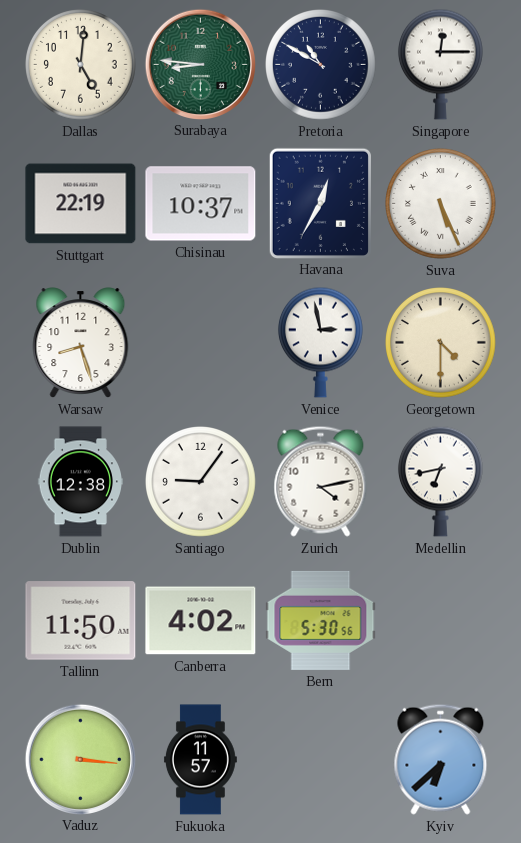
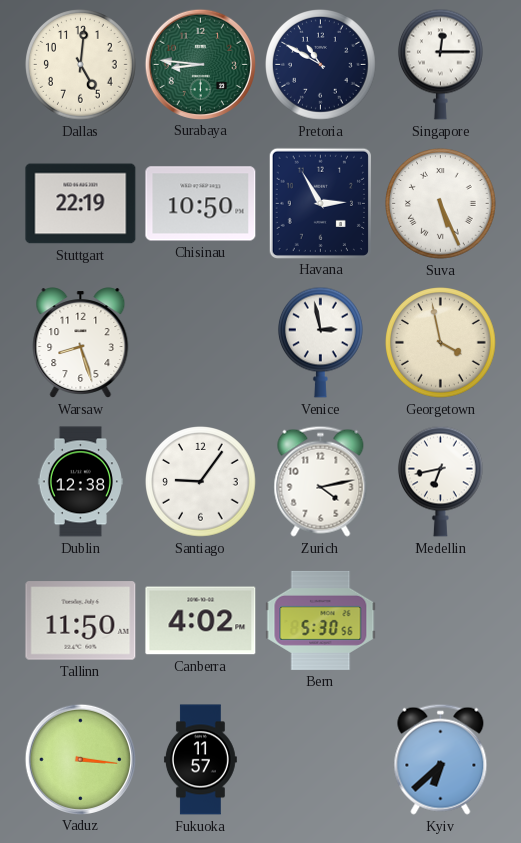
Chisinau: 10:37 -> 10:50
Havana: 12:35 -> 2:55
Georgetown: 4:30 -> 3:58
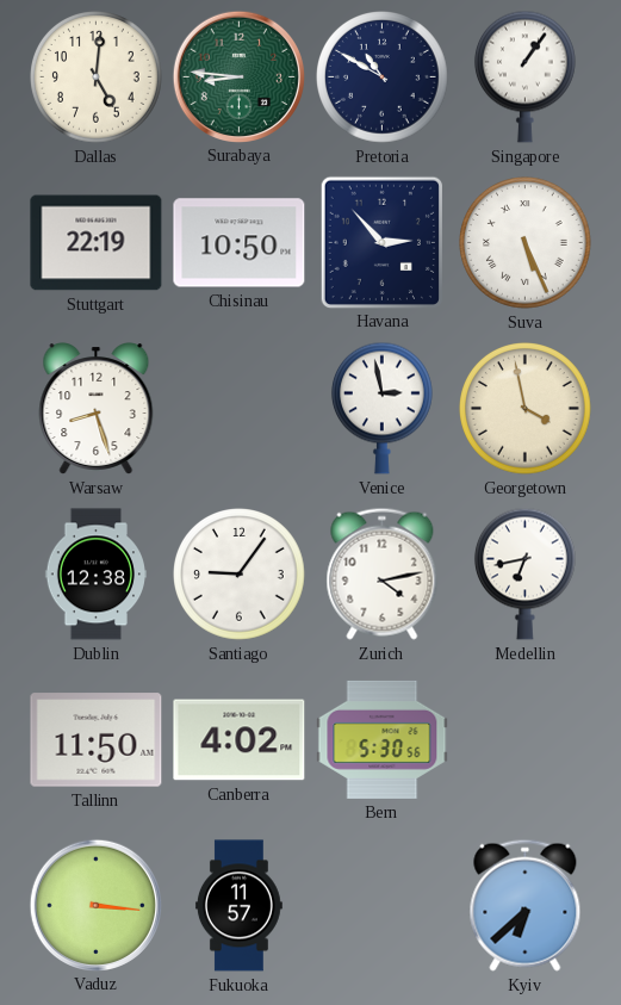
Singapore: 12:15 -> 1:06
Havana: 2:55 -> 2:53
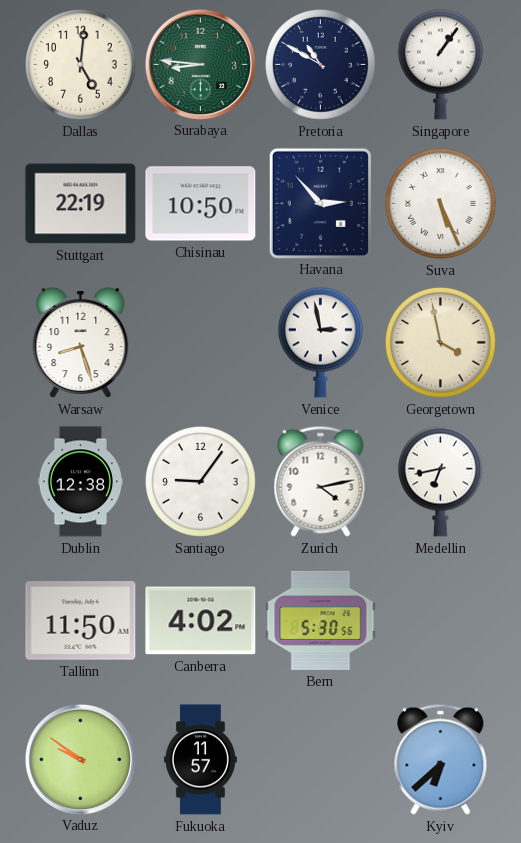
Vaduz: 3:16 -> 9:51
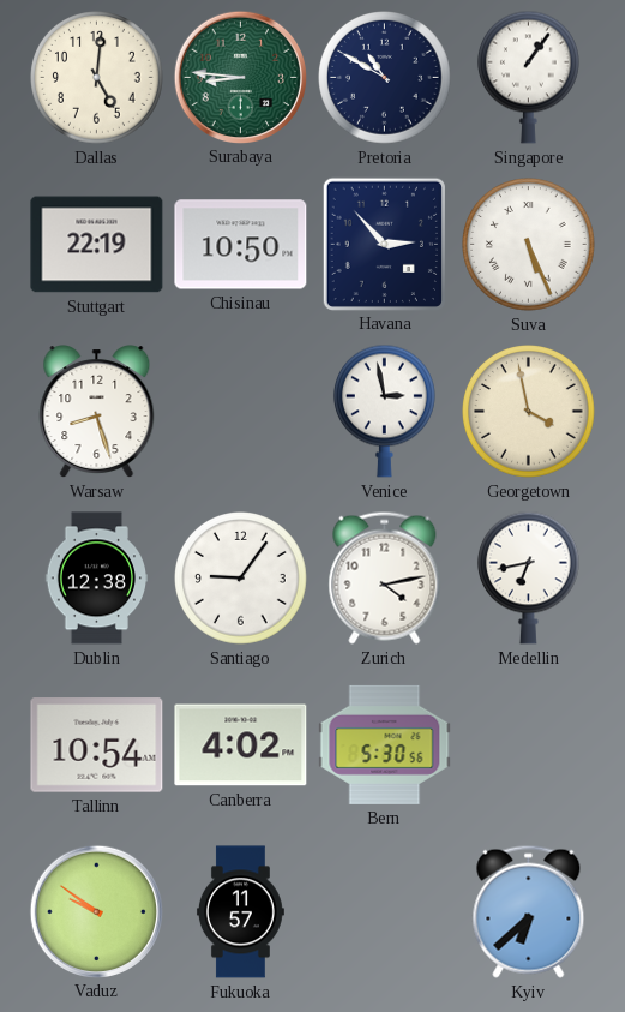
Tallinn: 11:50 -> 10:54
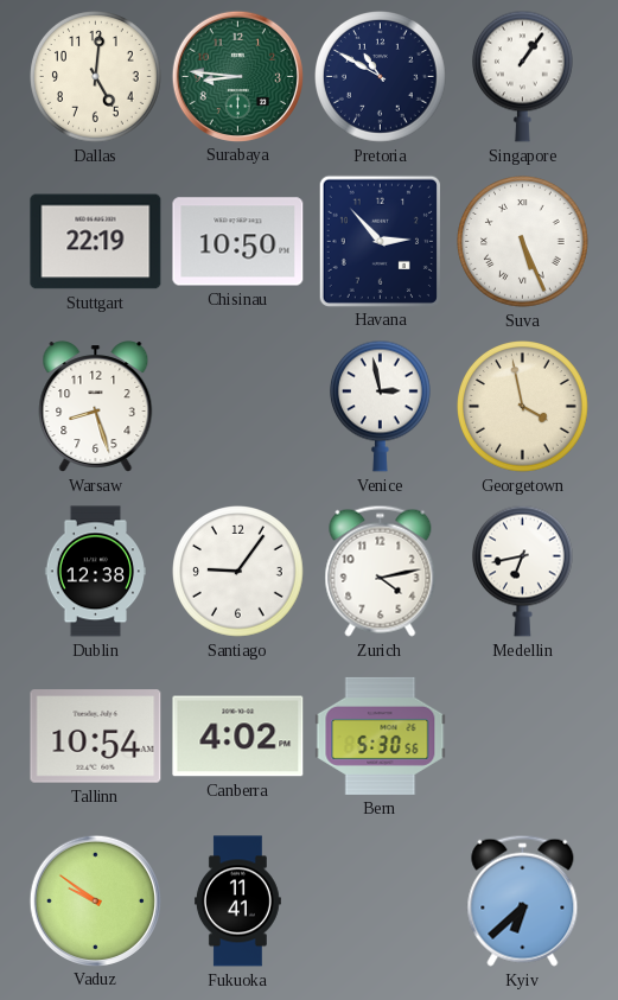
Fukuoka: 11:57 -> 11:41
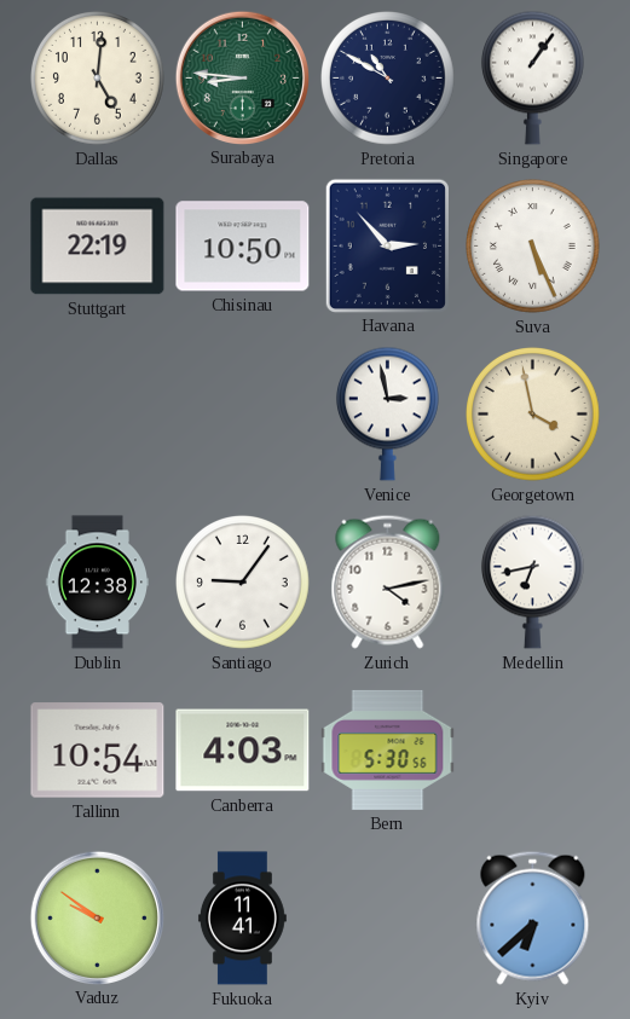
Warsaw: 8:27 -> none
Canberra: 4:02 -> 4:03
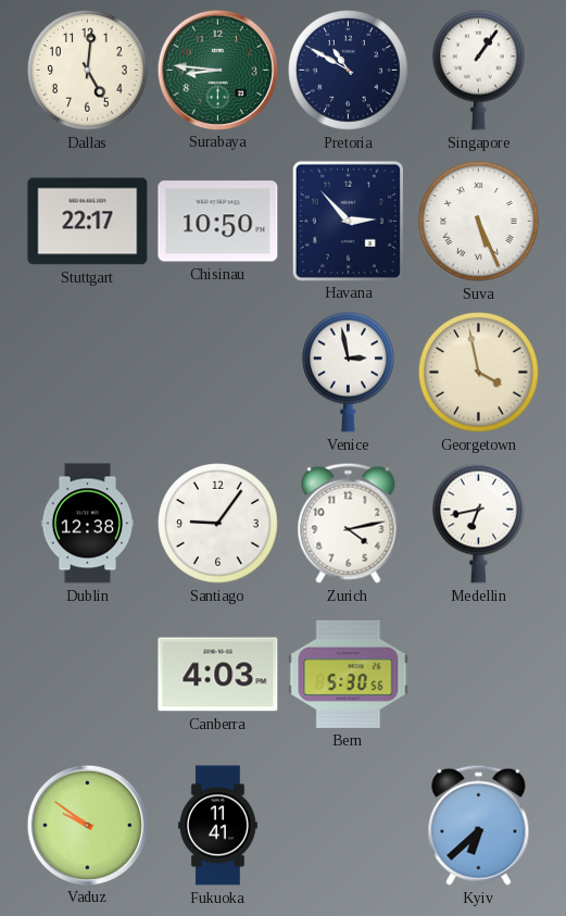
Stuttgart: 22:19 -> 22:17
Tallinn: 10:54 -> none
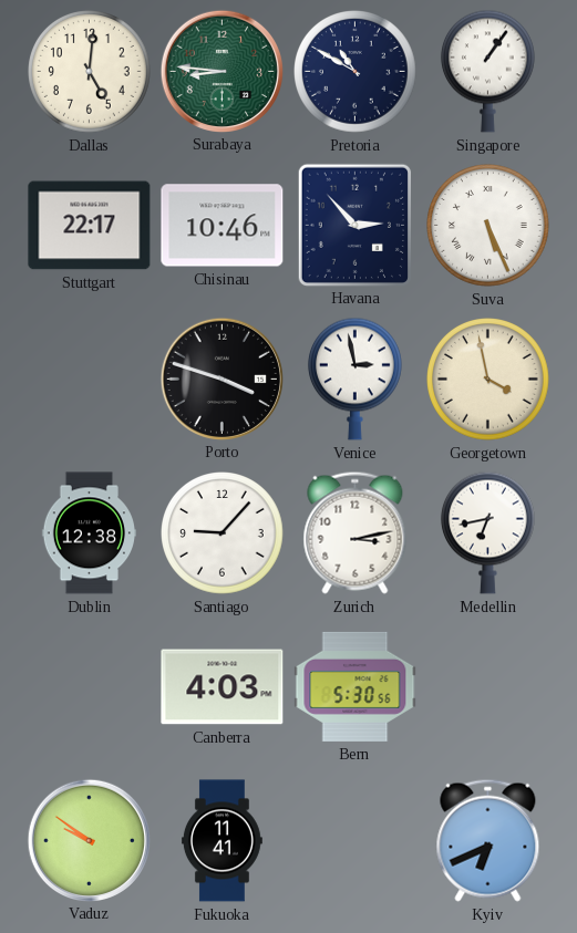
Chisinau: 10:50 -> 10:46
Porto: none -> 3:48
Santiago: 9:06 -> 9:07
Zurich: 4:13 -> 3:13
Kyiv: 6:38 -> 6:41
